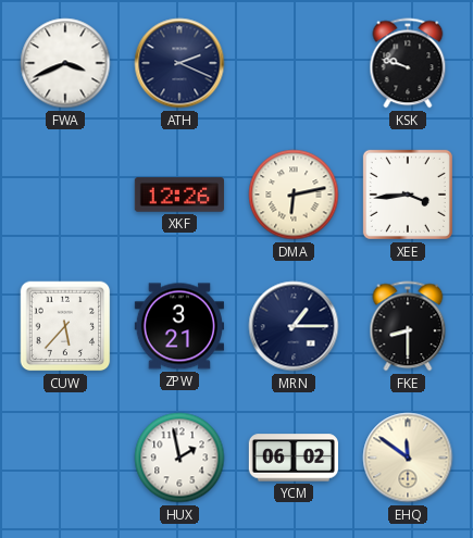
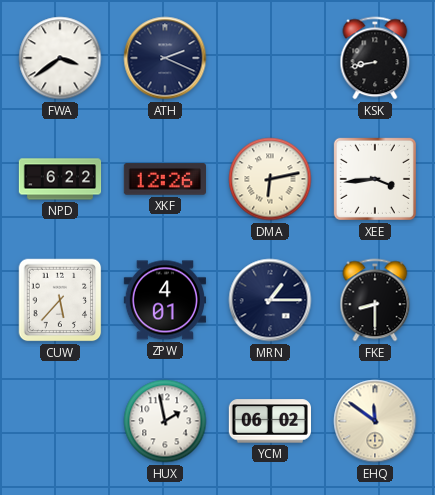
FWA: 3:41 -> 3:39
KSK: 9:48 -> 8:43
NPD: none -> 6:22
ZPW: 3:21 -> 4:01
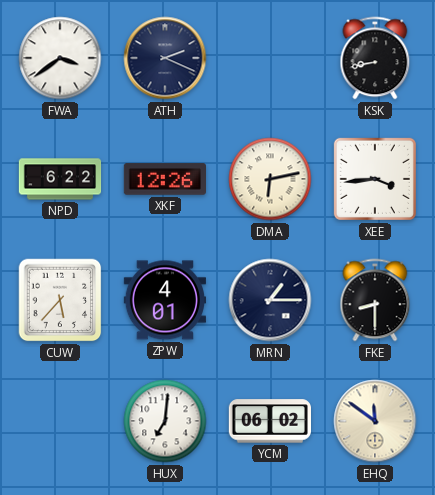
HUX: 1:58 -> 7:01
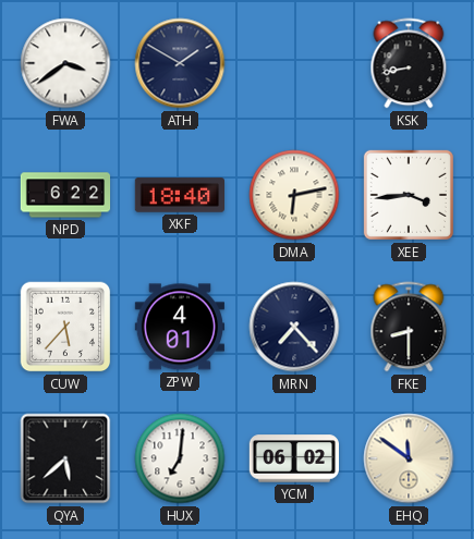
ATH: 2:19 -> 1:50
XKF: 12:26 -> 18:40
MRN: 1:15 -> 7:23
QYA: none -> 5:38
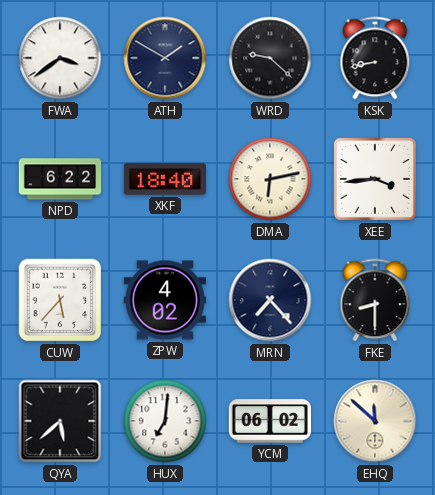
WRD: none -> 9:22
ZPW: 4:01 -> 4:02
EHQ: 11:51 -> 11:52
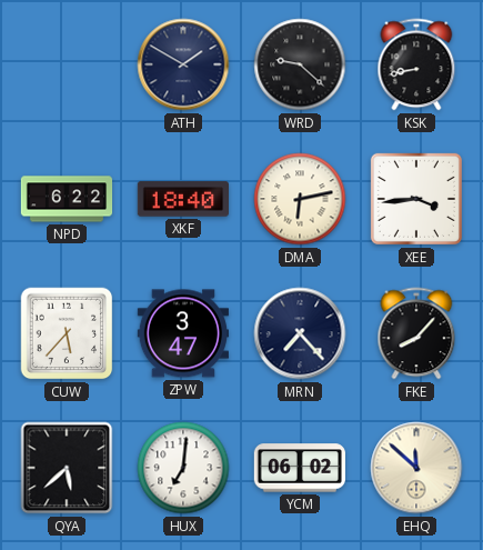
FWA: 3:39 -> none
ZPW: 4:02 -> 3:47
FKE: 8:30 -> 8:07
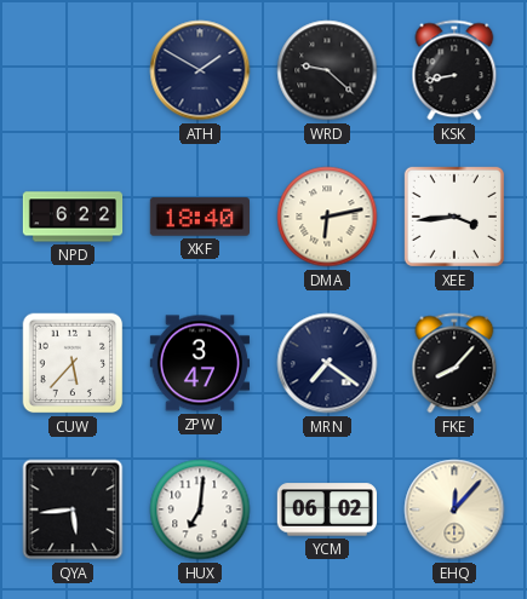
MRN: 7:23 -> 7:21
QYA: 5:38 -> 5:44
EHQ: 11:52 -> 12:07
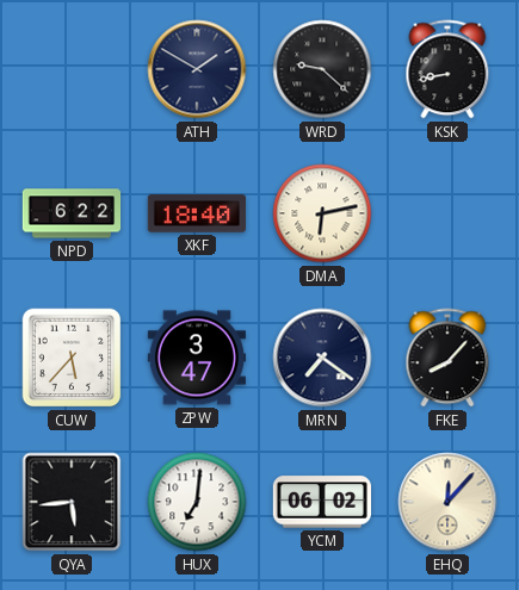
XEE: 3:44 -> none
